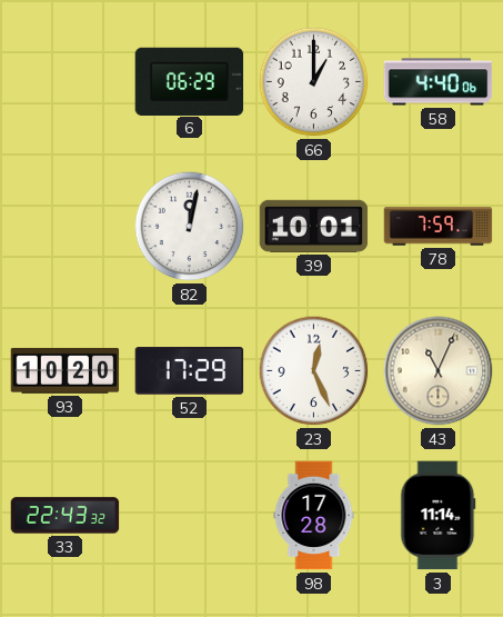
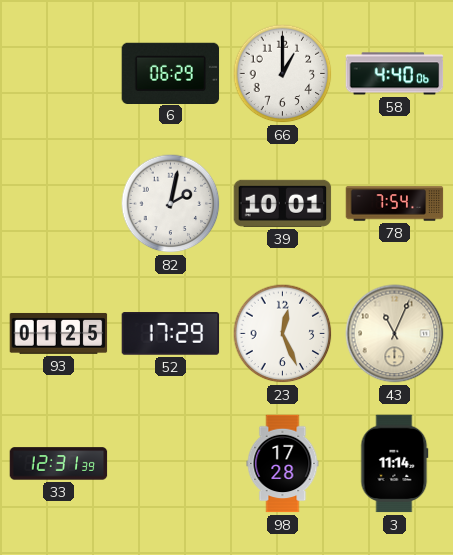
82: 12:02 -> 2:02
78: 7:59 -> 7:54
93: 10:20 -> 01:25
33: 22:43 -> 12:31
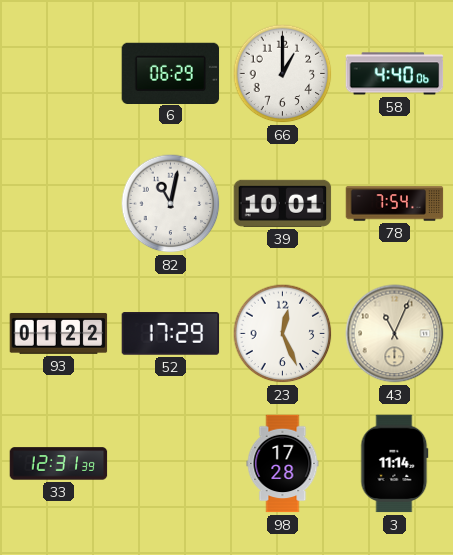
82: 2:02 -> 11:02
93: 01:25 -> 01:22
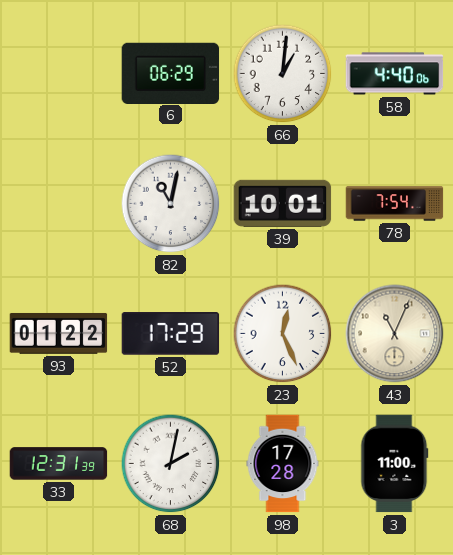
66: 1:00 -> 1:01
68: none -> 2:02
3: 11:14 -> 11:00
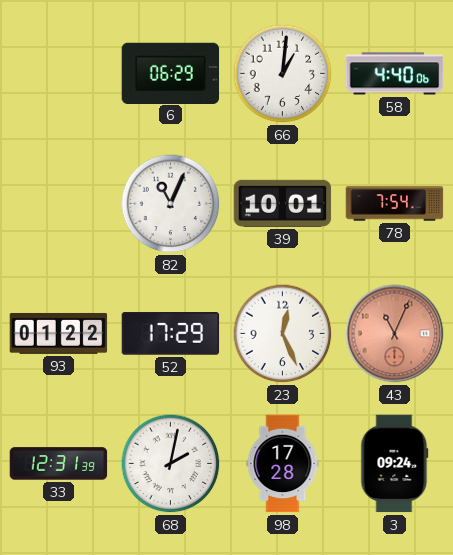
82: 11:02 -> 11:04
43 dial: cream -> salmon
3: 11:00 -> 09:24
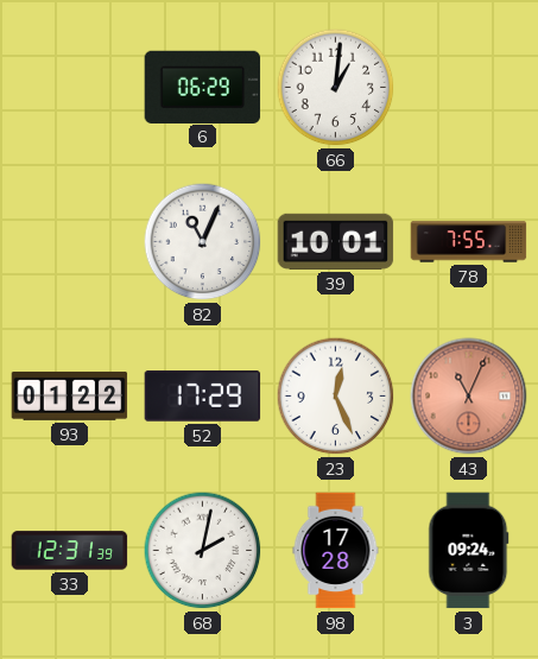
58: 4:40 -> none
78: 7:54 -> 7:55
